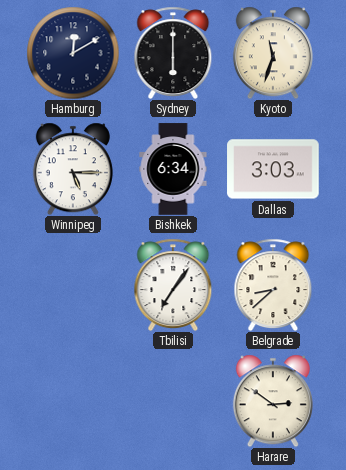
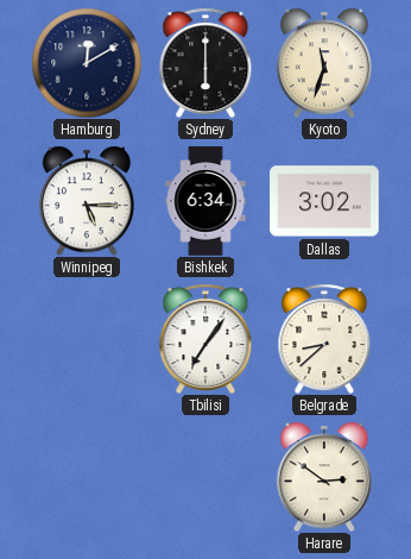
Dallas: 3:03 -> 3:02
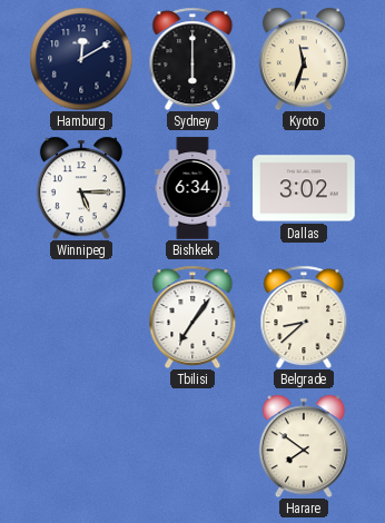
Harare: 2:51 -> 7:51
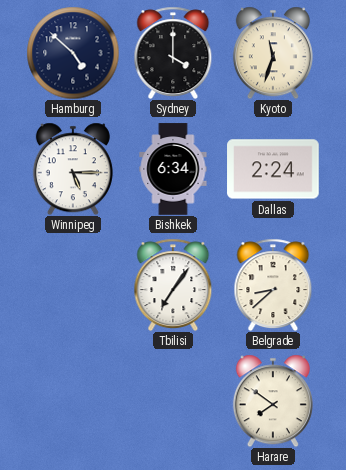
Hamburg: 12:10 -> 4:52
Sydney: 6:00 -> 4:00
Dallas: 3:02 -> 2:24
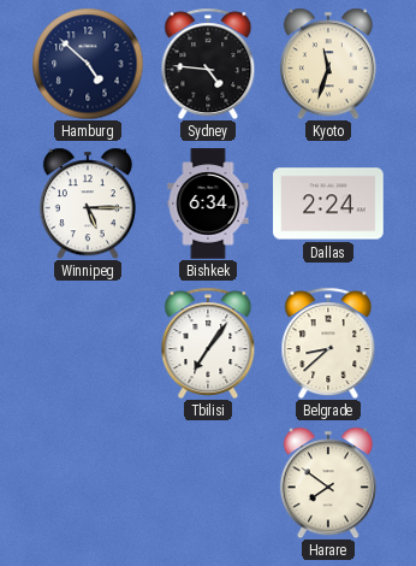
Sydney: 4:00 -> 4:46
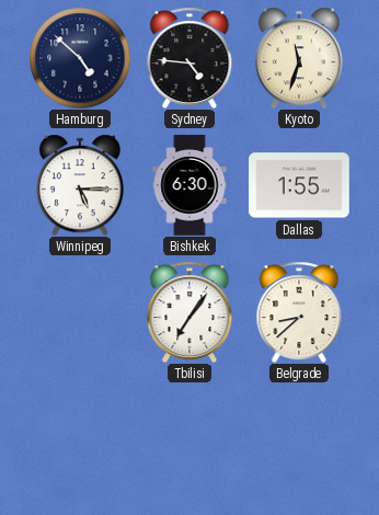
Bishkek: 6:34 -> 6:30
Dallas: 2:24 -> 1:55
Harare: 7:51 -> none
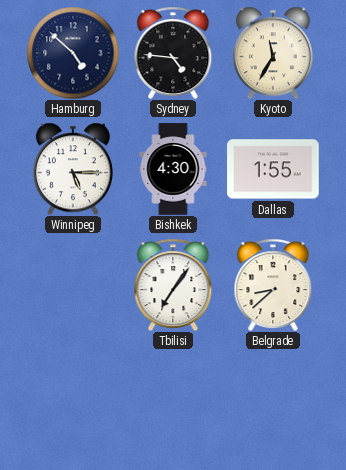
Kyoto: 11:33 -> 11:35
Bishkek: 6:30 -> 4:30
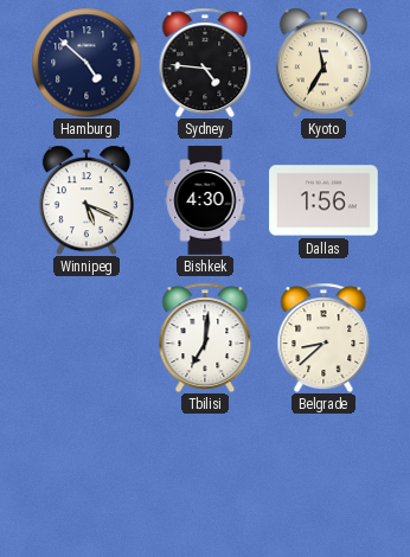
Winnipeg: 5:15 -> 5:19
Dallas: 1:55 -> 1:56
Tbilisi: 7:06 -> 7:01
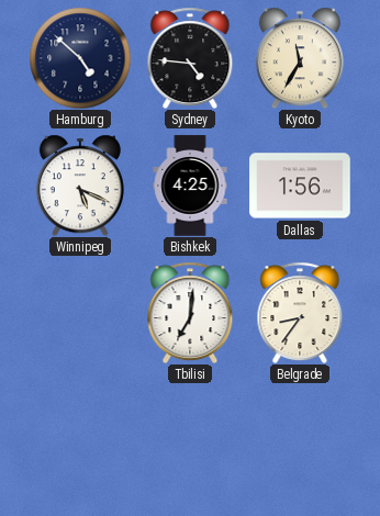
Bishkek: 4:30 -> 4:25
Belgrade: 8:38 -> 8:36
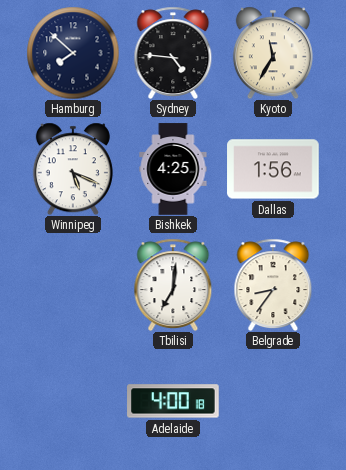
Hamburg: 4:52 -> 7:52
Adelaide: none -> 4:00
